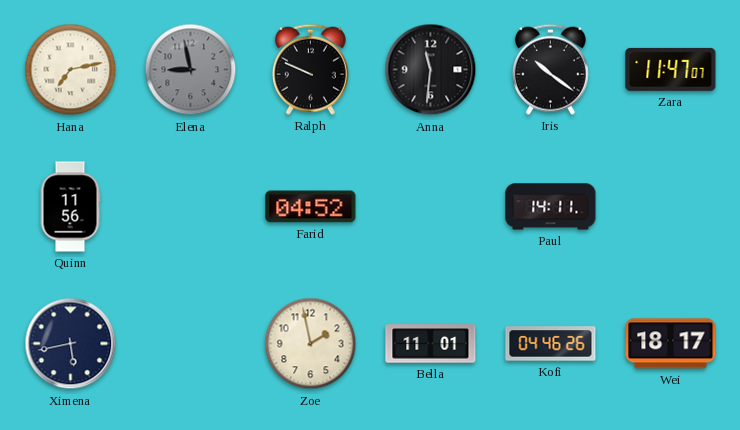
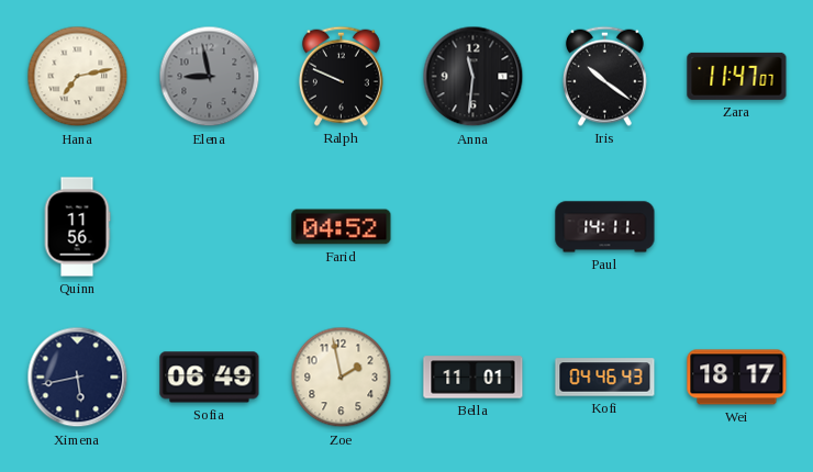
Sofia: none -> 06:49
Kofi: 04:46:26 -> 04:46:43
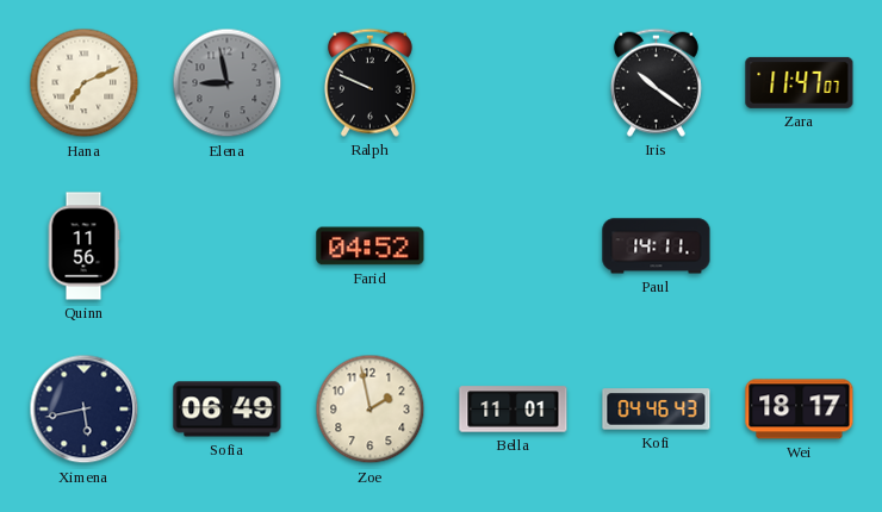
Hana: 7:13 -> 7:11
Anna: 11:31 -> none
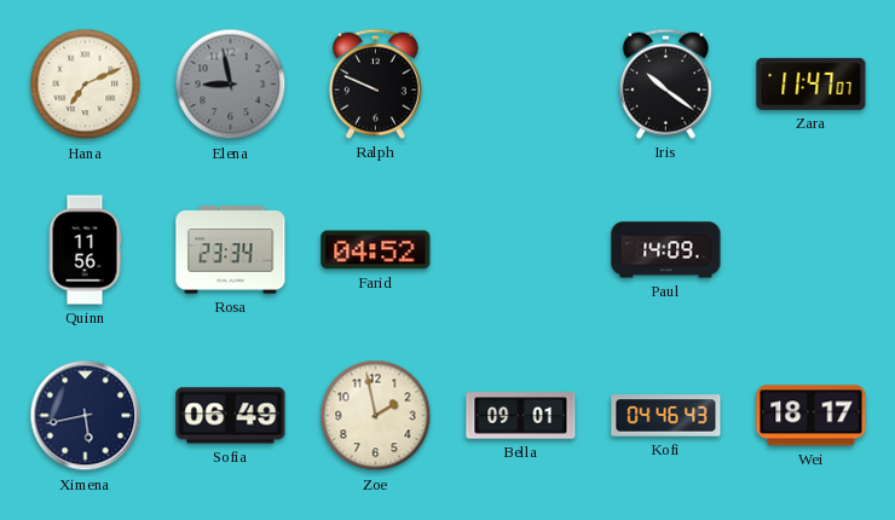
Rosa: none -> 23:34
Paul: 14:11 -> 14:09
Bella: 11:01 -> 09:01
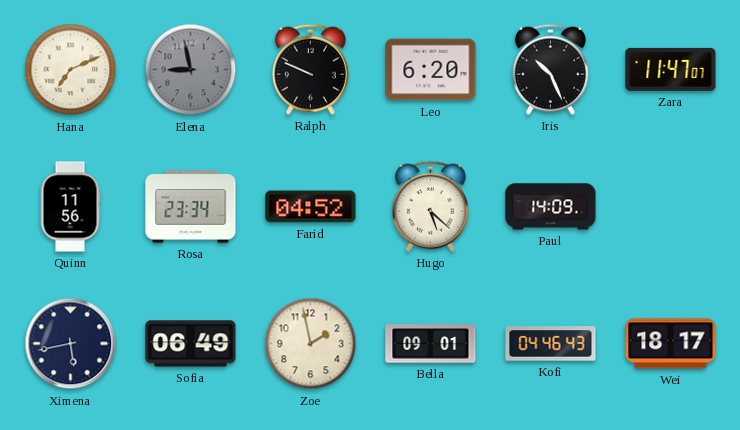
Leo: none -> 6:20
Iris: 10:21 -> 10:26
Hugo: none -> 5:22
